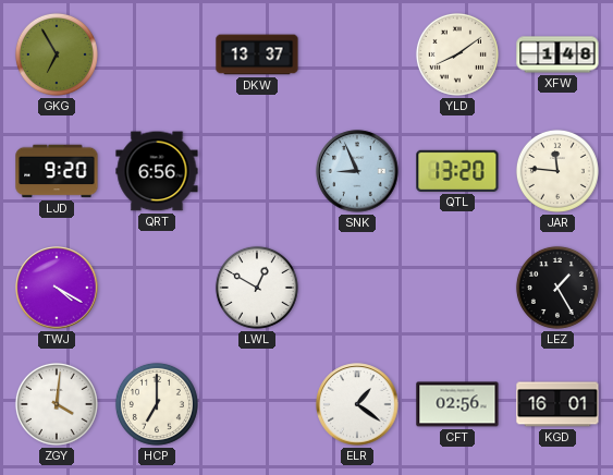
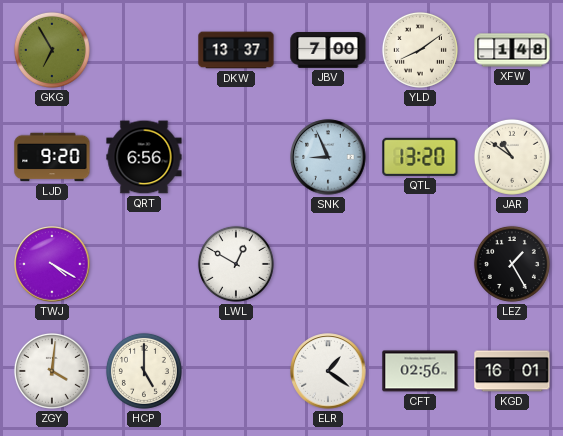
JBV: none -> 7:00
JAR: 11:46 -> 10:51
HCP: 7:00 -> 5:00
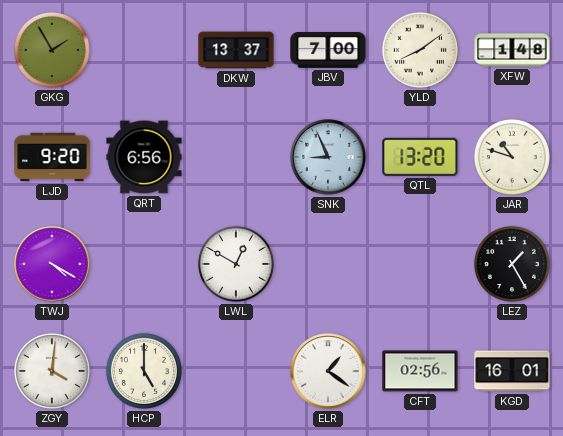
GKG: 6:55 -> 1:55
JAR: 10:51 -> 10:48
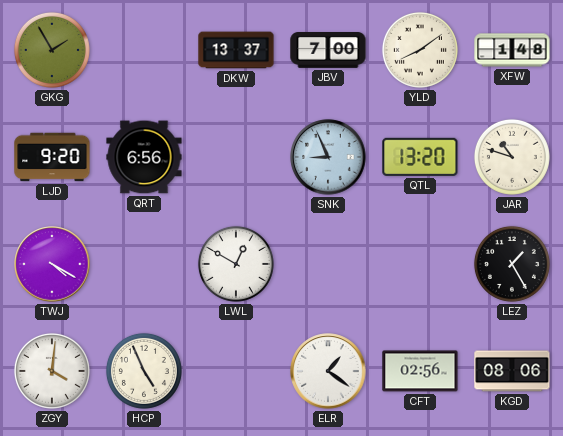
HCP: 5:00 -> 4:56
KGD: 16:01 -> 08:06
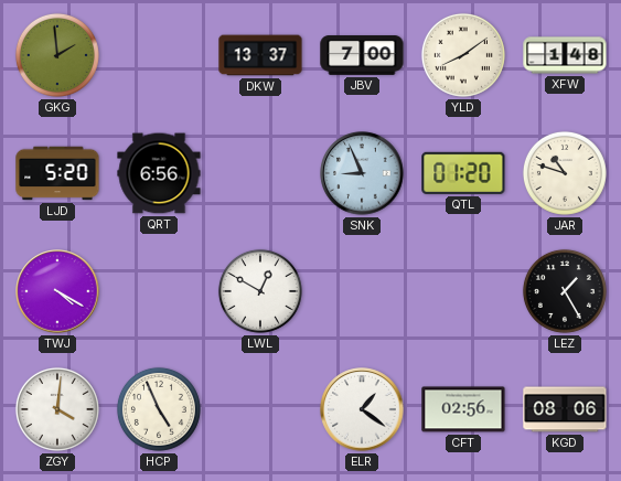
GKG: 1:55 -> 1:59
LJD: 9:20 -> 5:20
QTL: 13:20 -> 01:20
